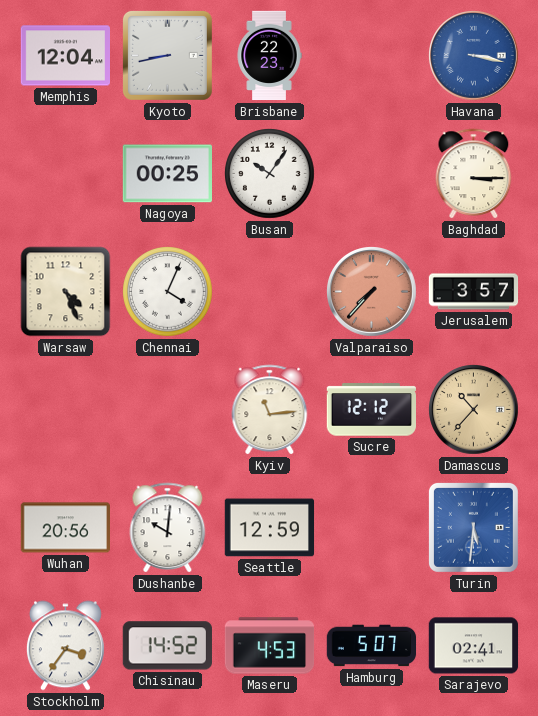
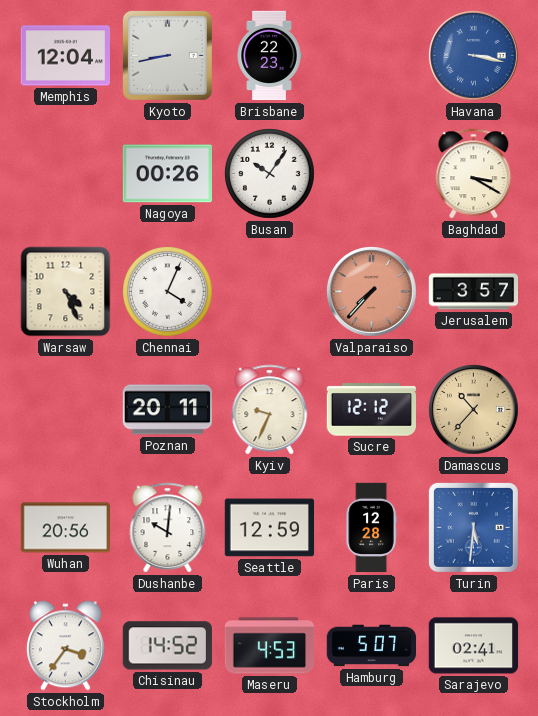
Nagoya: 00:25 -> 00:26
Baghdad: 3:15 -> 3:20
Poznan: none -> 20:11
Kyiv: 11:14 -> 9:34
Paris: none -> 12:28
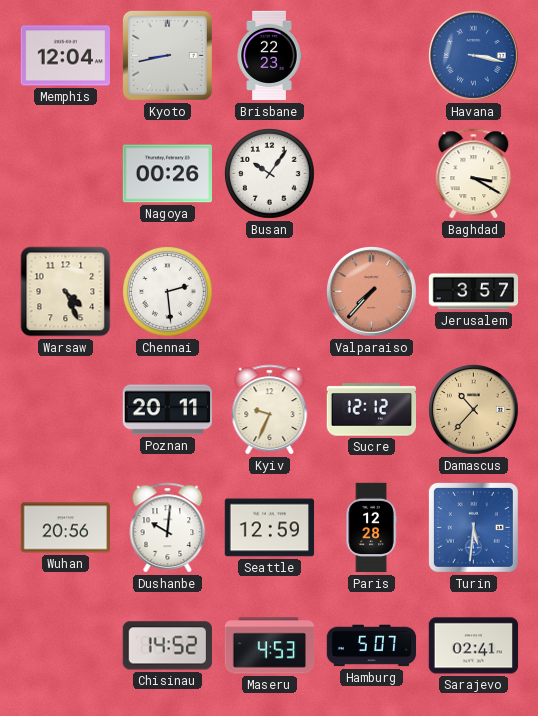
Chennai: 4:04 -> 2:29
Stockholm: 3:36 -> none
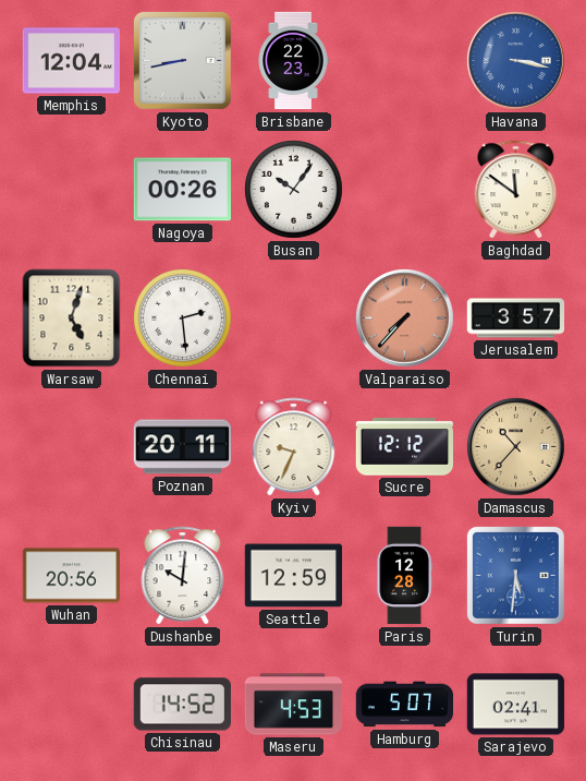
Baghdad: 3:20 -> 11:51
Warsaw: 4:26 -> 5:03
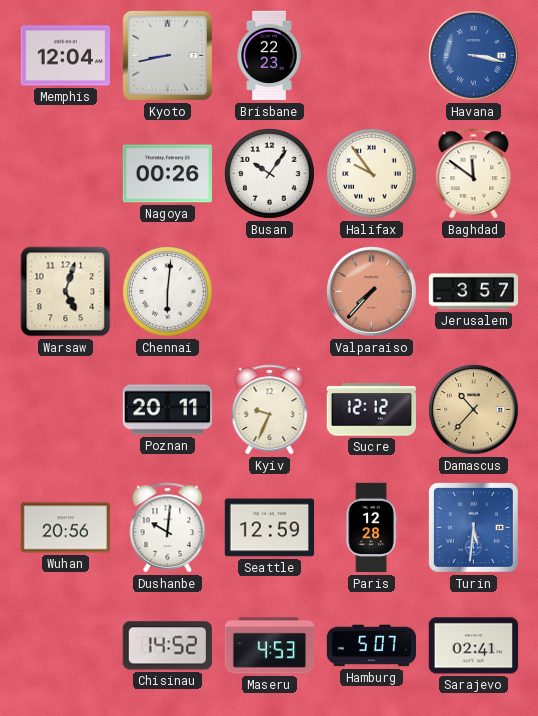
Halifax: none -> 9:54
Chennai: 2:29 -> 6:01
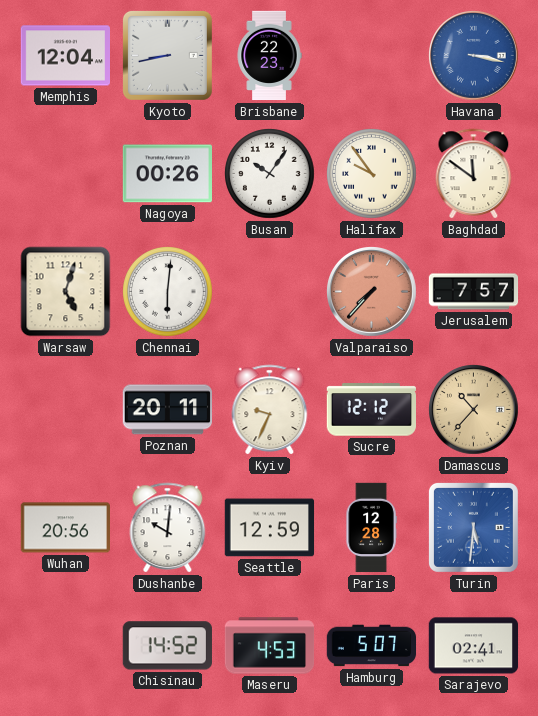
Jerusalem: 3:57 -> 7:57
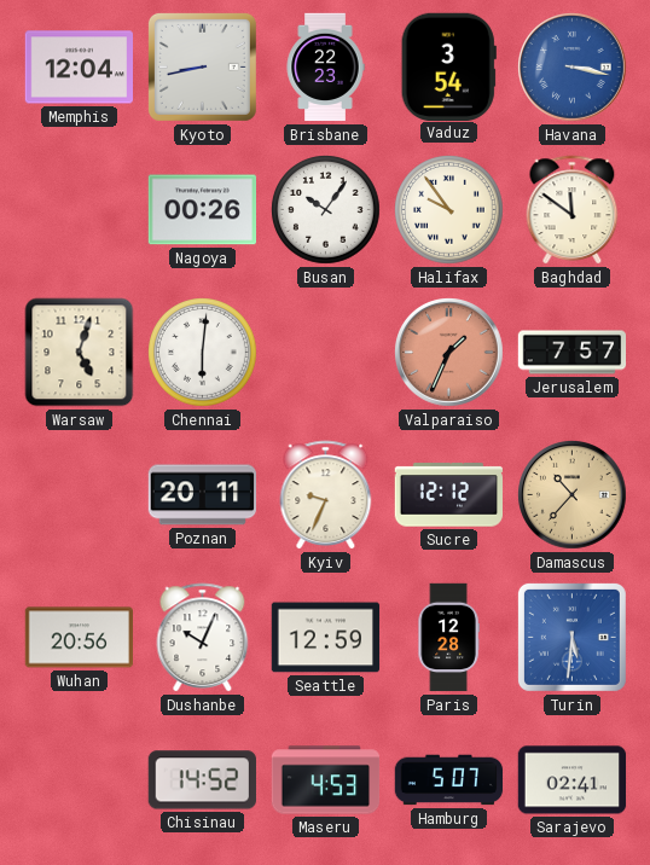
Vaduz: none -> 3:54
Valparaiso: 7:37 -> 1:34
Dushanbe: 10:01 -> 10:04
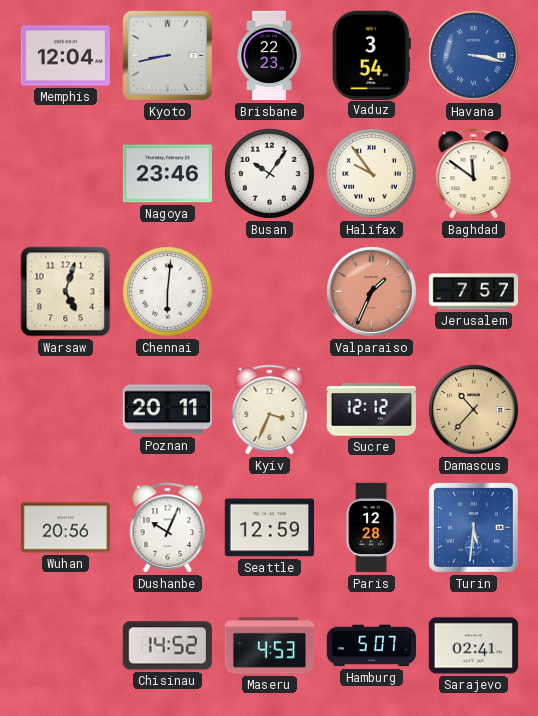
Nagoya: 00:26 -> 23:46
Kyiv: 9:34 -> 3:34
